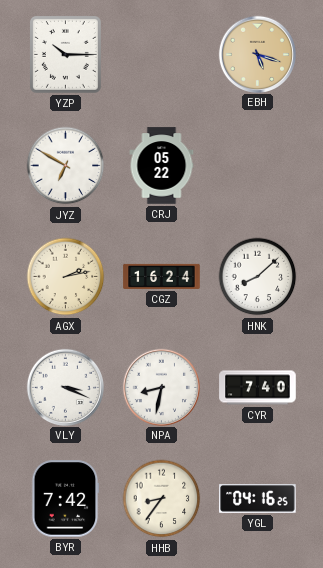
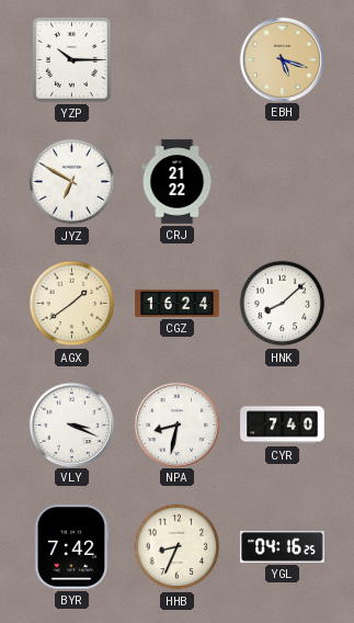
CRJ: 05:22 -> 21:22
AGX: 2:13 -> 1:39
HHB: 8:36 -> 8:34
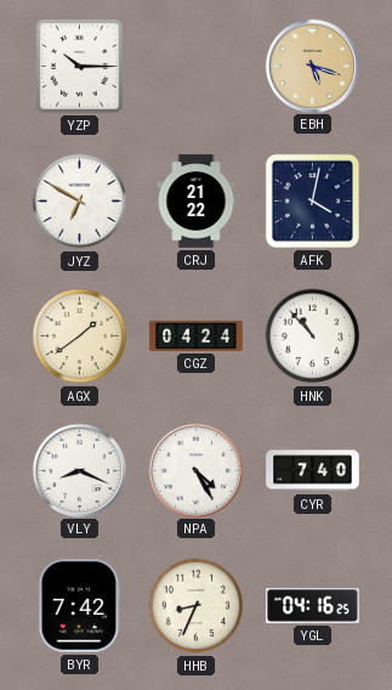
AFK: none -> 4:02
CGZ: 16:24 -> 04:24
HNK: 8:08 -> 10:53
VLY: 3:19 -> 8:19
NPA: 8:32 -> 4:25
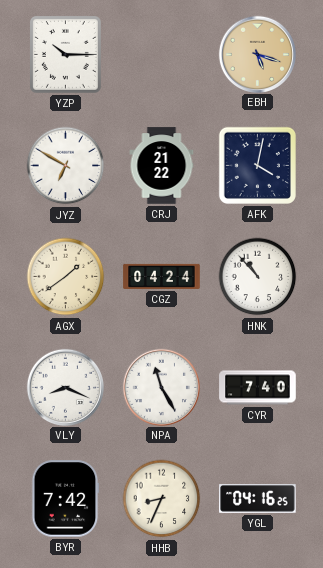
NPA: 4:25 -> 11:25
